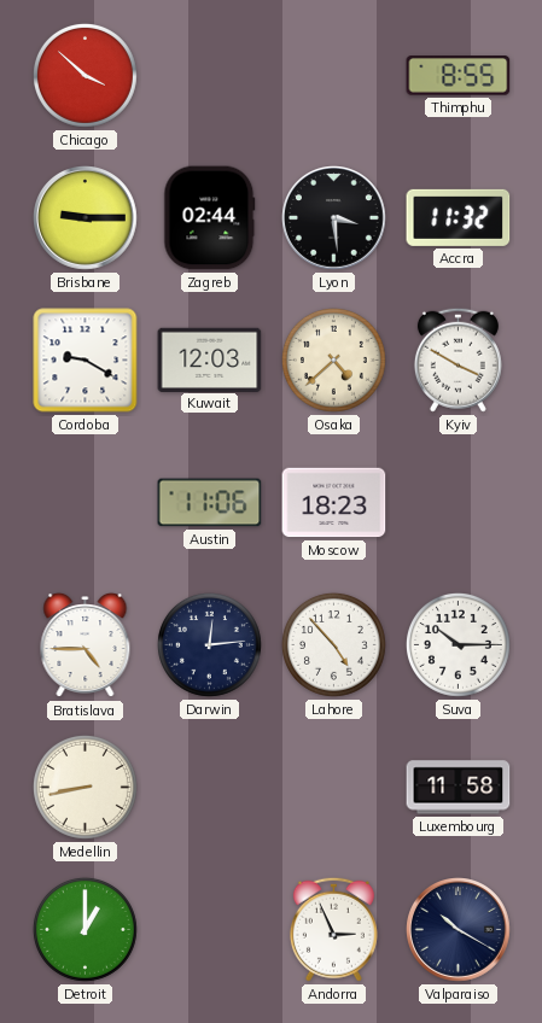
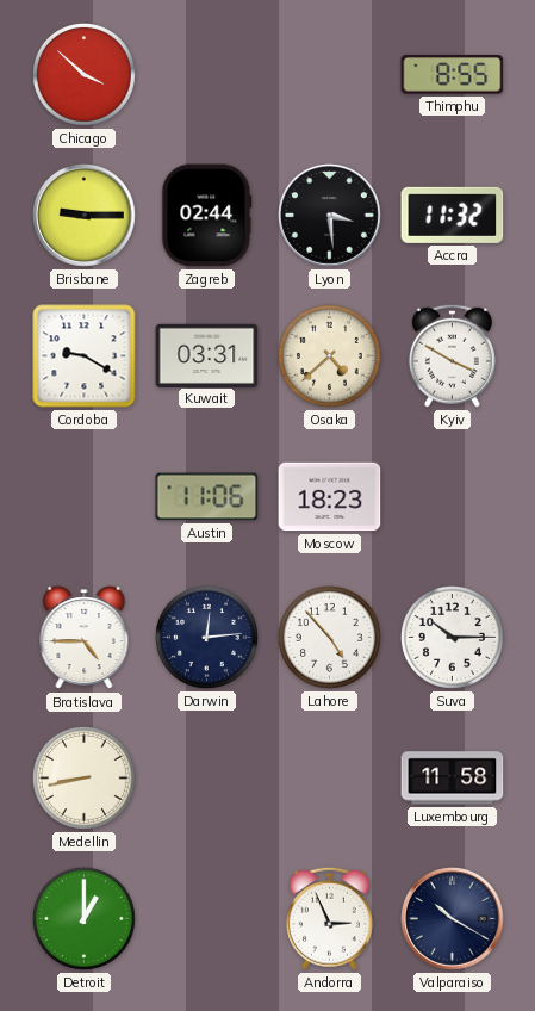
Kuwait: 12:03 -> 03:31
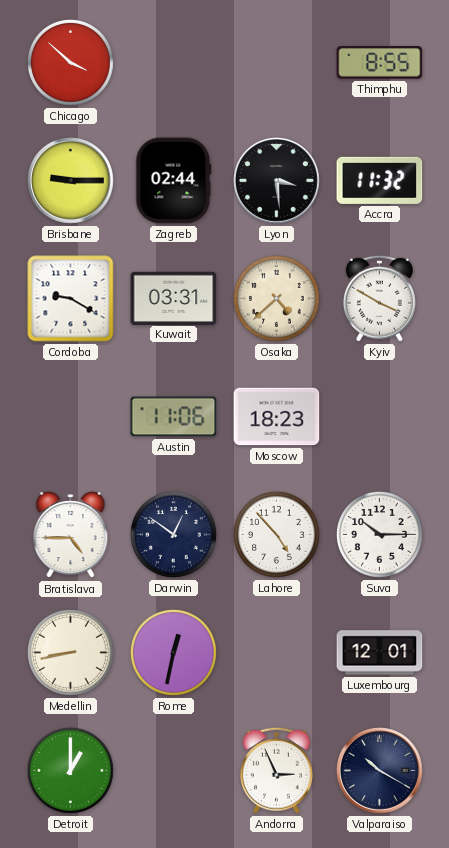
Darwin: 12:14 -> 12:51
Rome: none -> 12:32
Luxembourg: 11:58 -> 12:01
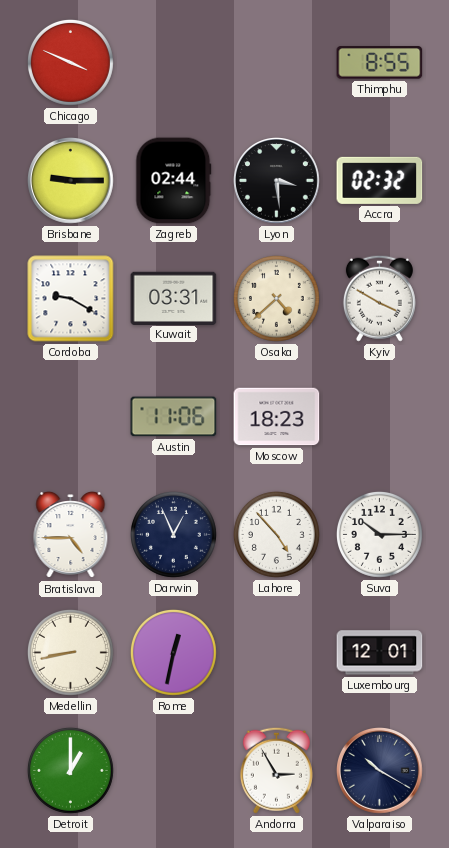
Chicago: 3:52 -> 3:49
Accra: 11:32 -> 02:32
Darwin: 12:51 -> 12:56
Andorra: 2:56 -> 2:55
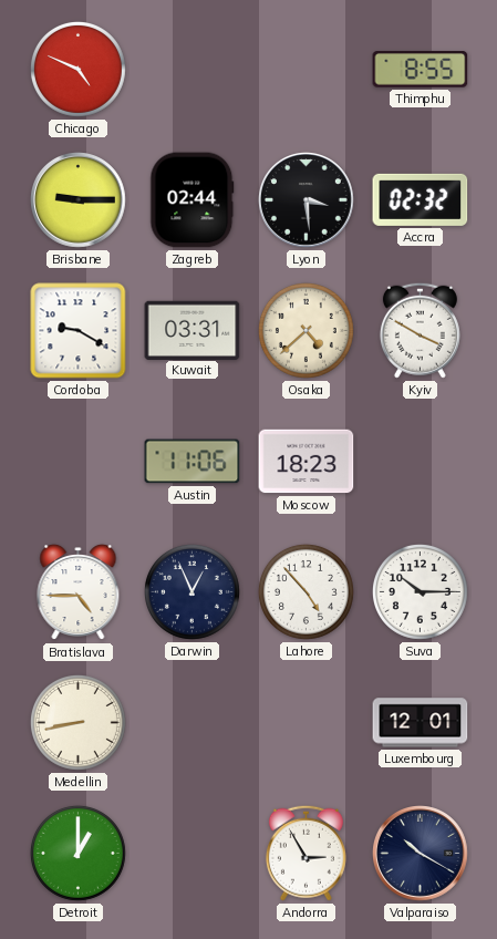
Chicago: 3:49 -> 4:49
Rome: 12:32 -> none
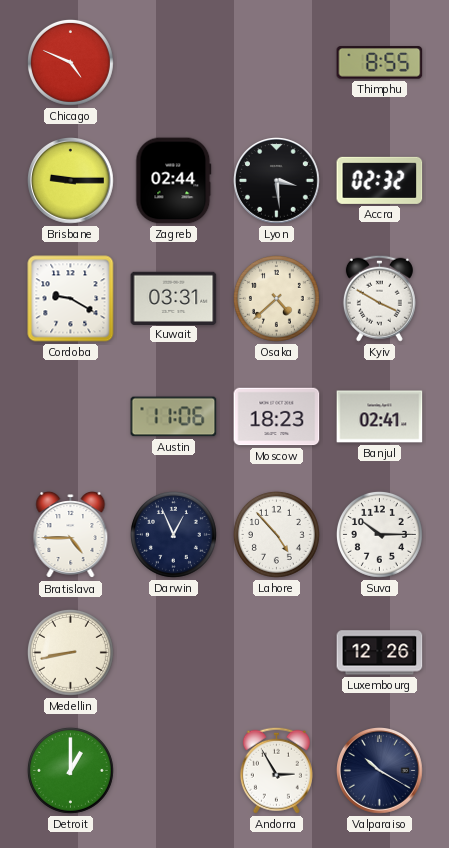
Banjul: none -> 02:41
Luxembourg: 12:01 -> 12:26
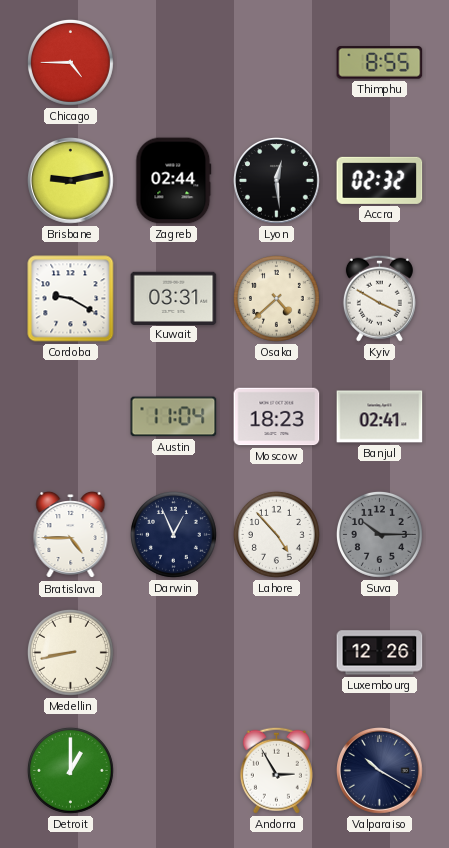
Chicago: 4:49 -> 4:45
Brisbane: 9:15 -> 9:13
Lyon: 3:29 -> 12:29
Austin: 11:06 -> 11:04
Suva dial: white -> grey
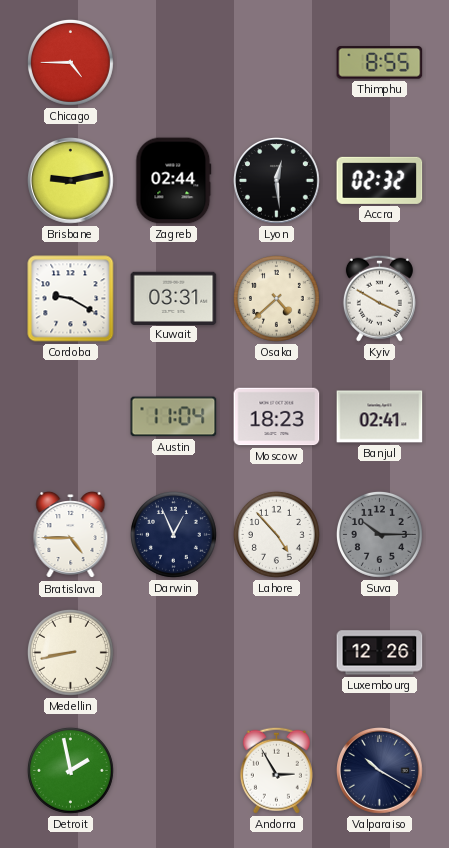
Detroit: 1:00 -> 1:58
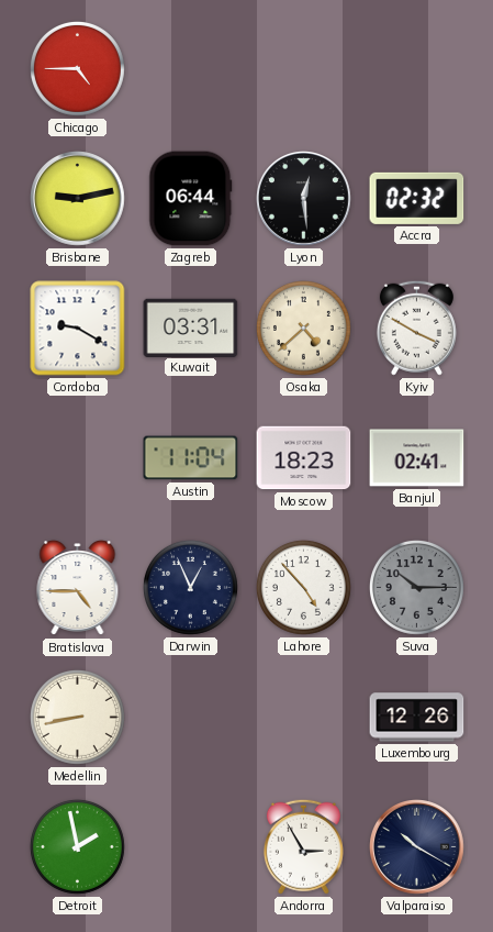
Thimphu: 8:55 -> none
Zagreb: 02:44 -> 06:44
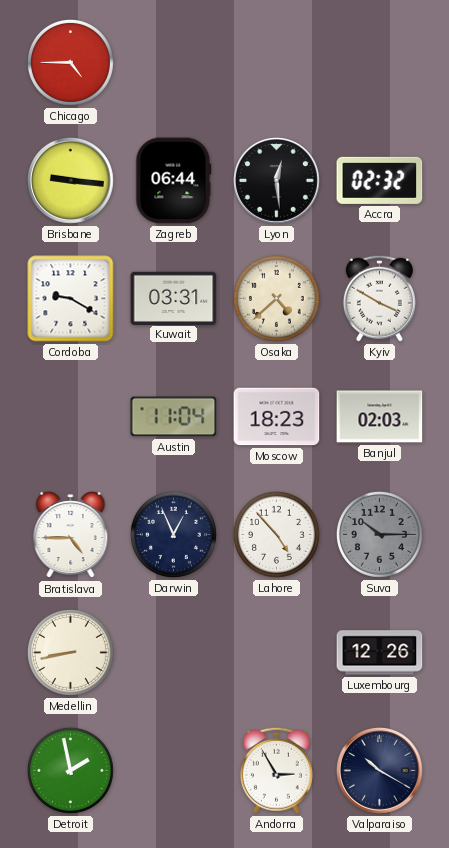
Brisbane: 9:13 -> 9:16
Banjul: 02:41 -> 02:03
